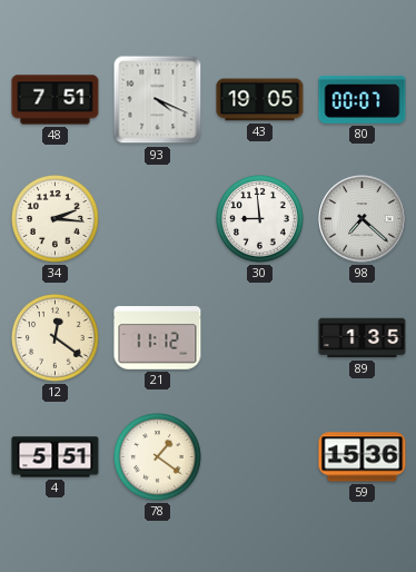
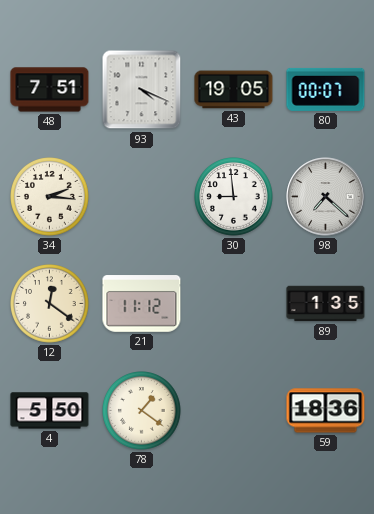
4: 5:51 -> 5:50
59: 15:36 -> 18:36
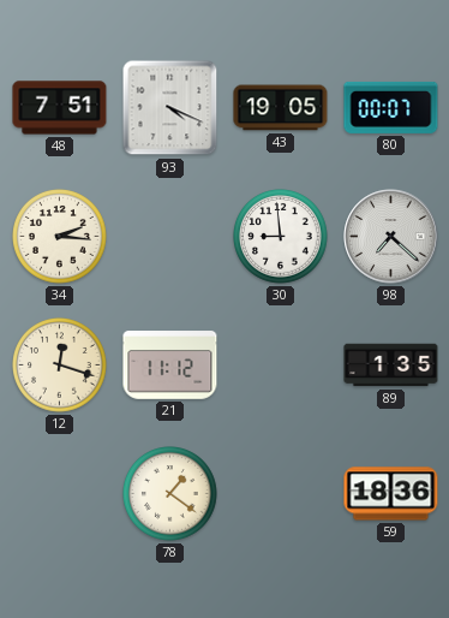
12: 12:21 -> 12:18
4: 5:50 -> none
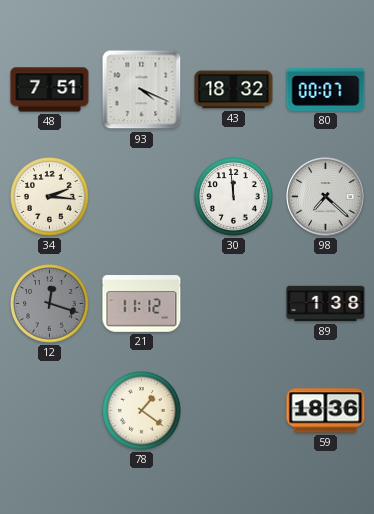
43: 19:05 -> 18:32
30: 8:59 -> 11:59
12 dial: cream -> grey
89: 1:35 -> 1:38
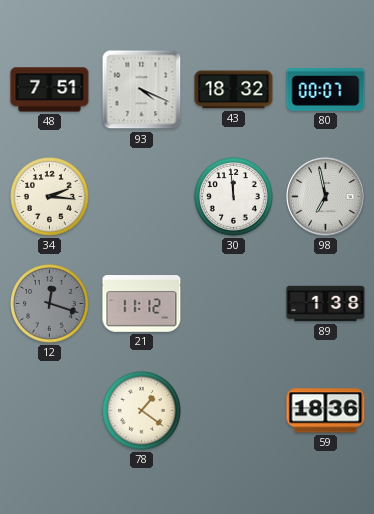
98: 7:22 -> 6:58
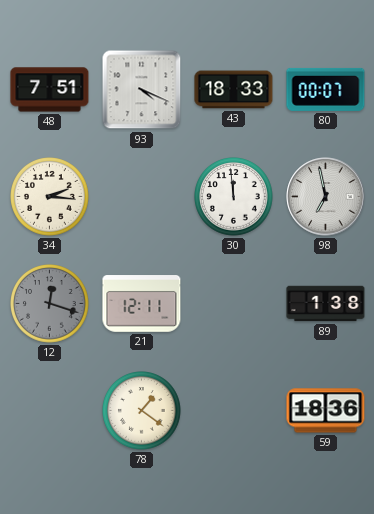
43: 18:32 -> 18:33
21: 11:12 -> 12:11
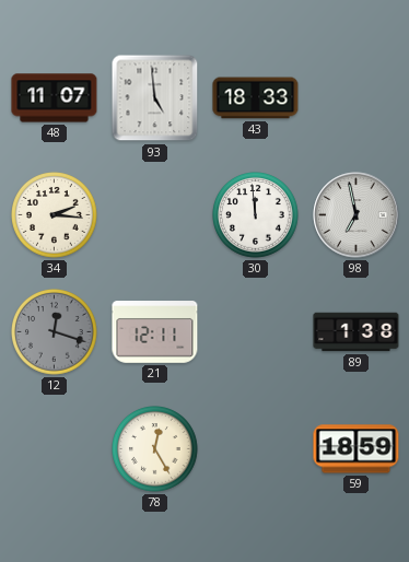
48: 7:51 -> 11:07
93: 4:19 -> 4:59
80: 00:07 -> none
78: 1:21 -> 12:25
59: 18:36 -> 18:59
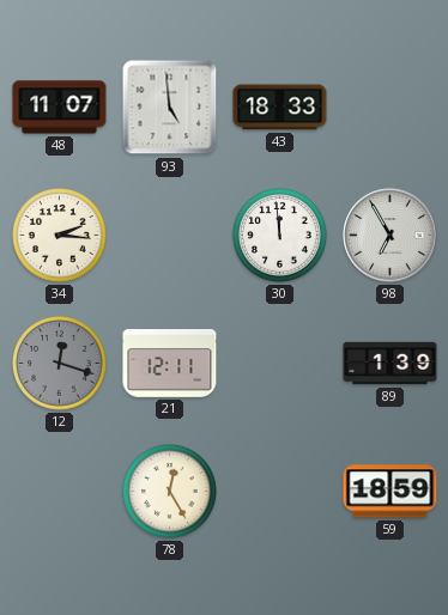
98: 6:58 -> 6:55
89: 1:38 -> 1:39
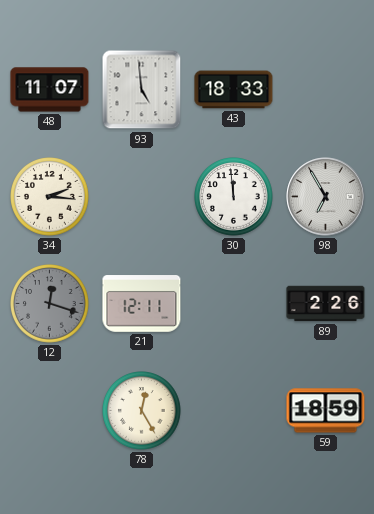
89: 1:39 -> 2:26
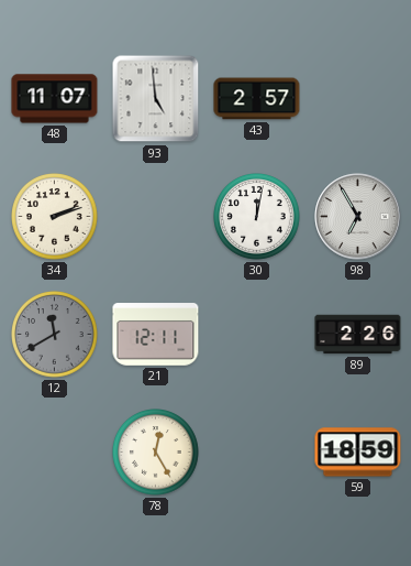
43: 18:33 -> 2:57
34: 2:16 -> 2:12
30: 11:59 -> 12:02
12: 12:18 -> 11:40
